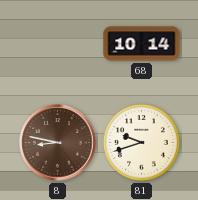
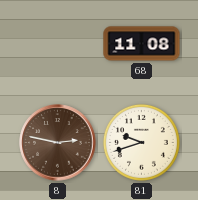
68: 10:14 -> 11:08
8: 8:47 -> 2:47
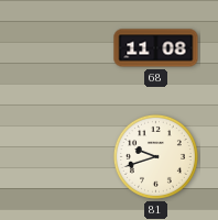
8: 2:47 -> none
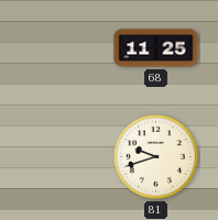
68: 11:08 -> 11:25
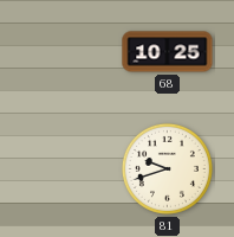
68: 11:25 -> 10:25
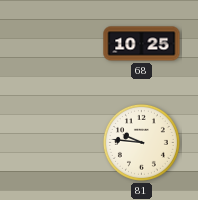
81: 9:42 -> 9:46
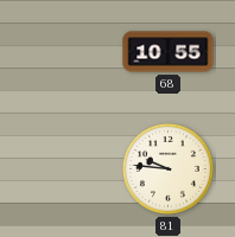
68: 10:25 -> 10:55
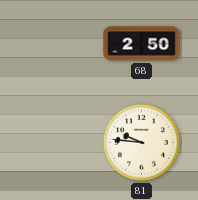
68: 10:55 -> 2:50
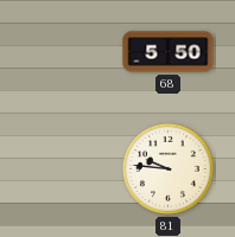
68: 2:50 -> 5:50
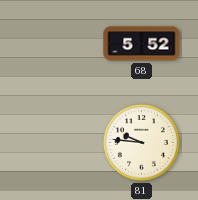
68: 5:50 -> 5:52
